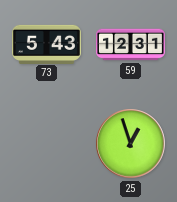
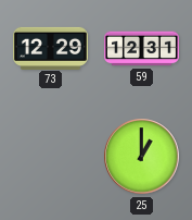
73: 5:43 -> 12:29
25: 12:57 -> 1:00
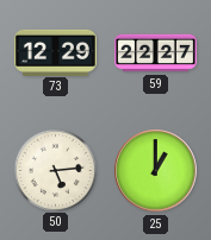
59: 12:31 -> 22:27
50: none -> 5:14
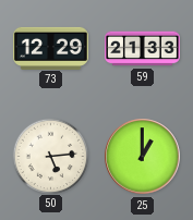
59: 22:27 -> 21:33
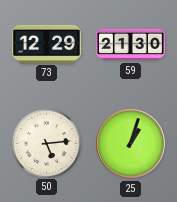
59: 21:33 -> 21:30
25: 1:00 -> 1:03
